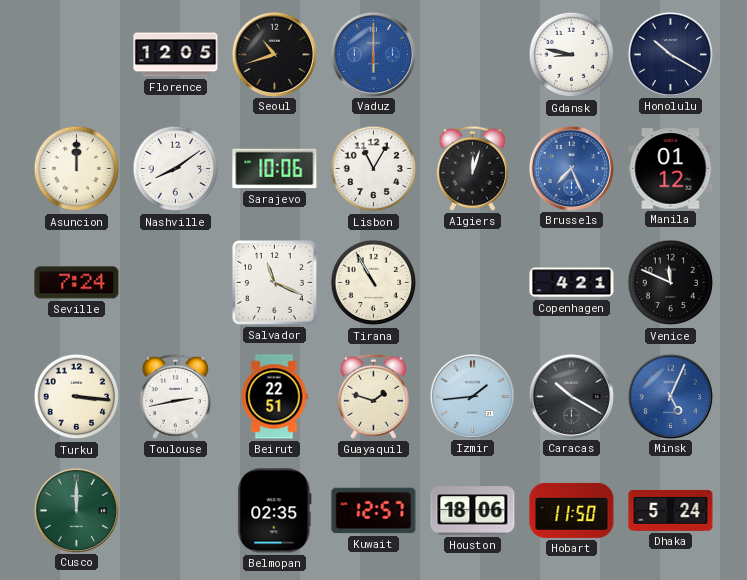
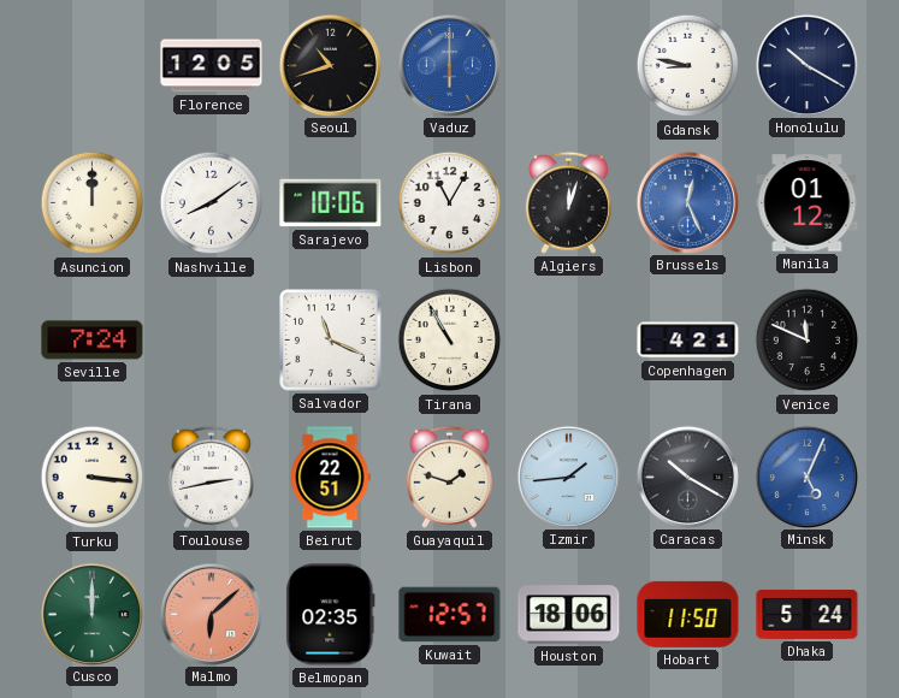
Brussels: 7:26 -> 12:26
Malmo: none -> 6:08
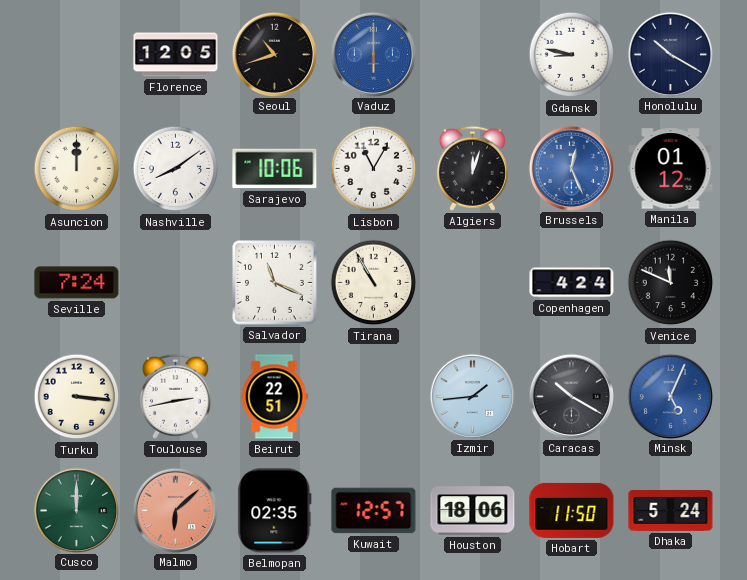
Copenhagen: 4:21 -> 4:24
Guayaquil: 1:48 -> none
